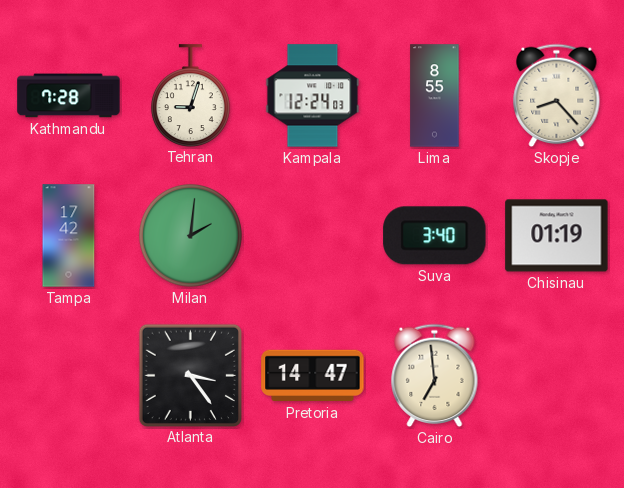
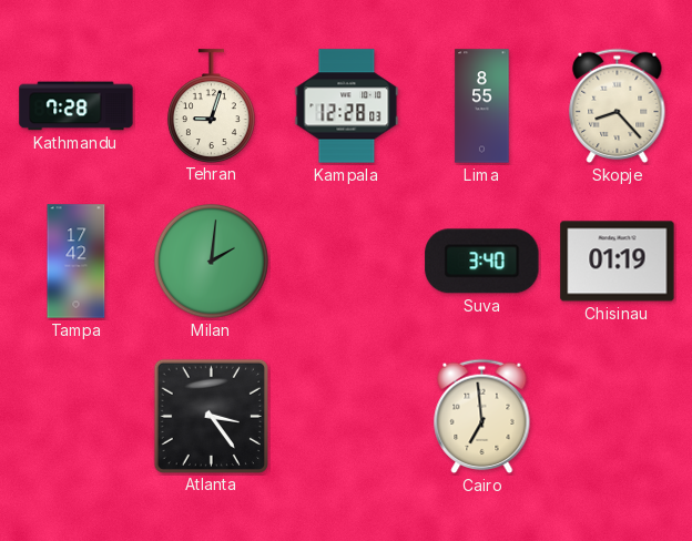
Kampala: 12:24 -> 12:28
Pretoria: 14:47 -> none
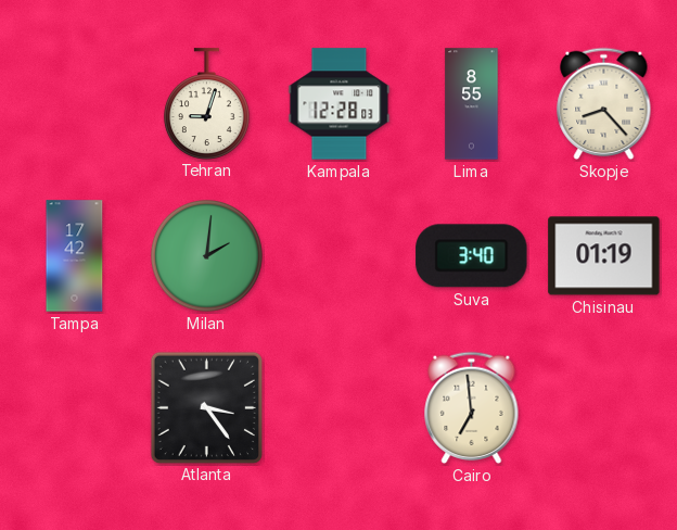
Kathmandu: 7:28 -> none
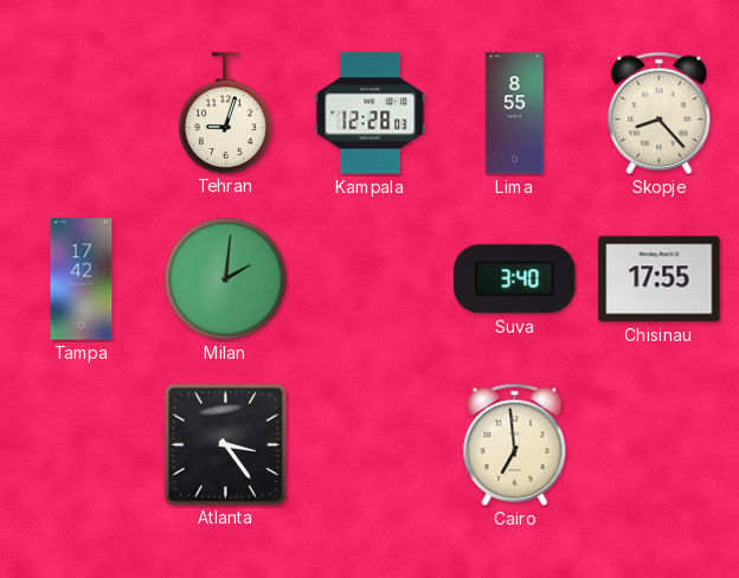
Chisinau: 01:19 -> 17:55
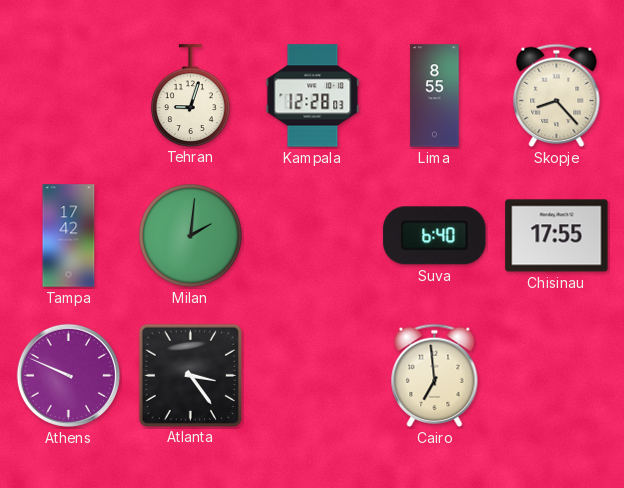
Suva: 3:40 -> 6:40
Athens: none -> 9:49
